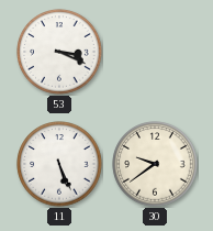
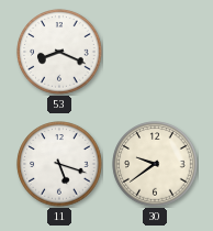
53: 3:19 -> 8:19
11: 5:26 -> 5:18
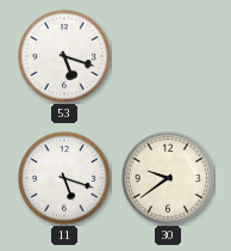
53: 8:19 -> 5:18
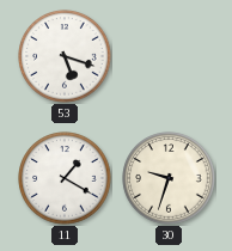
11: 5:18 -> 1:20
30: 9:39 -> 9:33
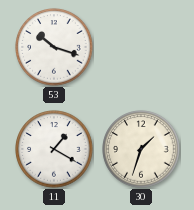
53: 5:18 -> 10:18
30: 9:33 -> 1:33
